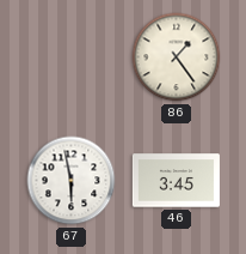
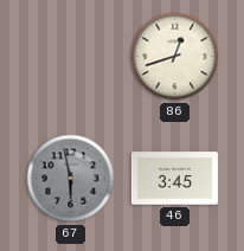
86: 1:24 -> 12:42
67 dial: white -> grey
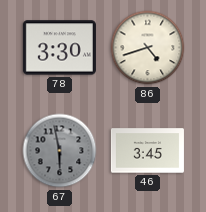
78: none -> 3:30
86: 12:42 -> 4:42
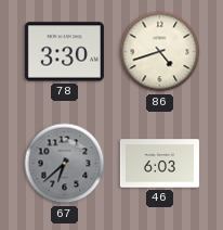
67: 5:58 -> 6:38
46: 3:45 -> 6:03
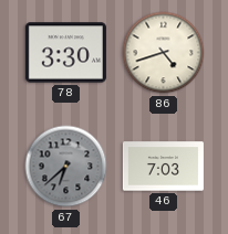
46: 6:03 -> 7:03
